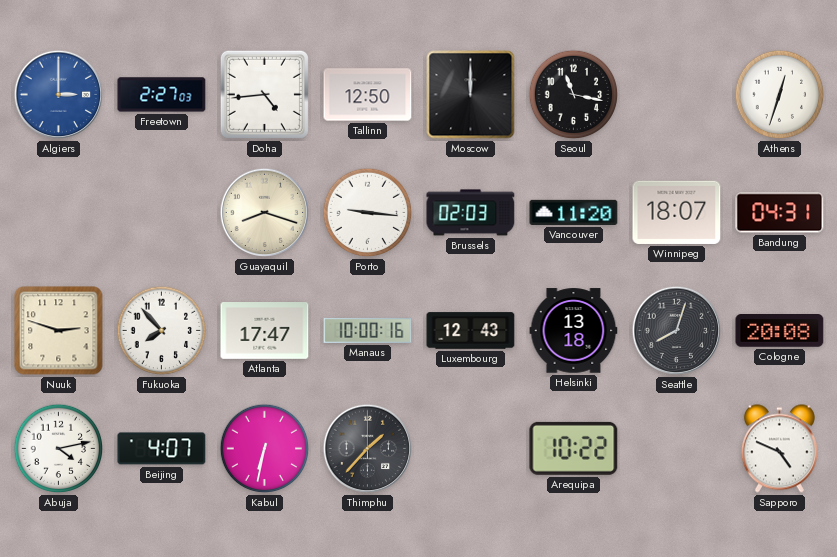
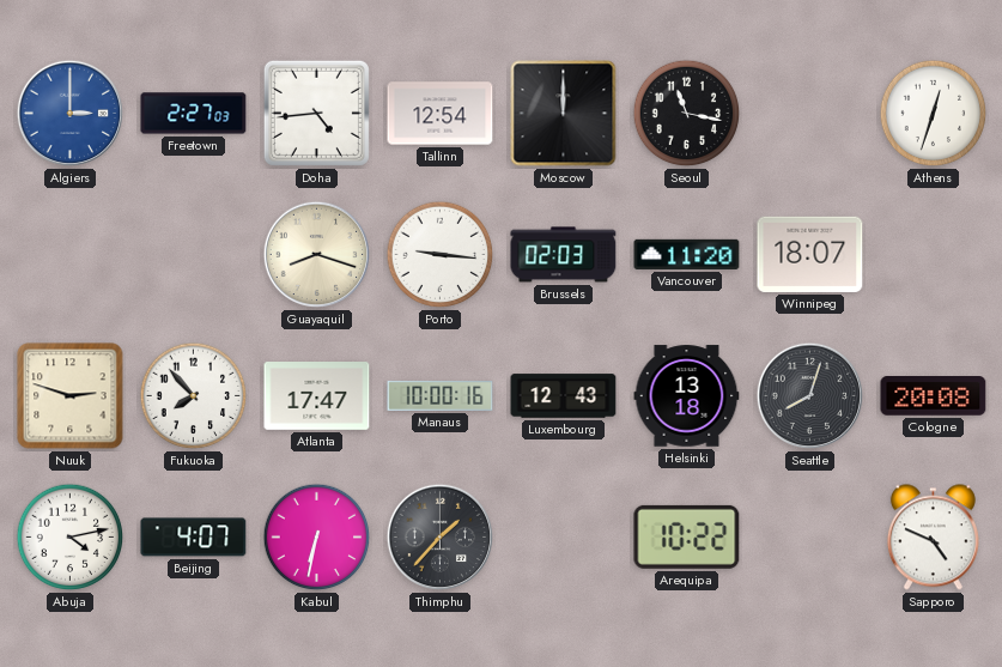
Tallinn: 12:50 -> 12:54
Bandung: 04:31 -> none
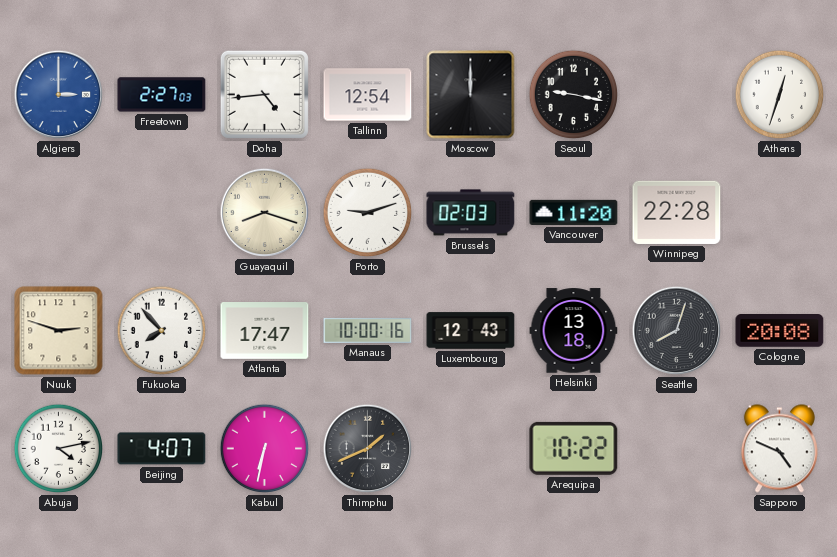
Seoul: 11:17 -> 9:17
Porto: 9:16 -> 9:12
Winnipeg: 18:07 -> 22:28
Thimphu: 1:37 -> 1:41
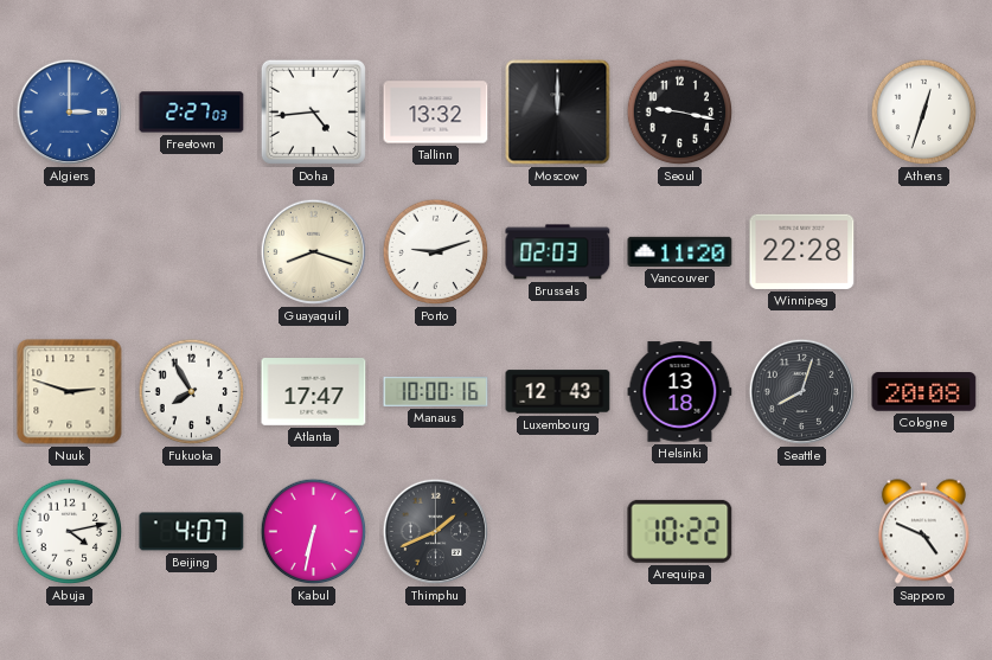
Tallinn: 12:54 -> 13:32
Fukuoka: 7:53 -> 7:55
